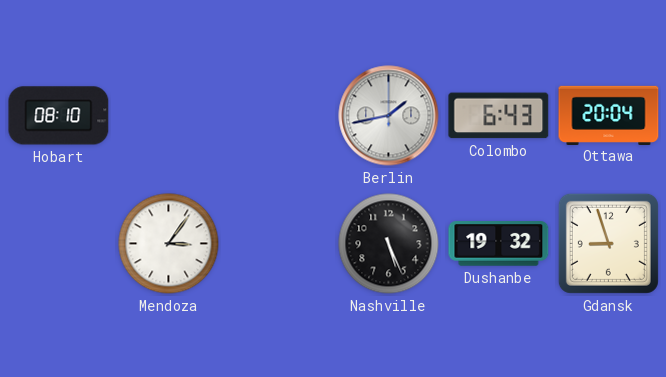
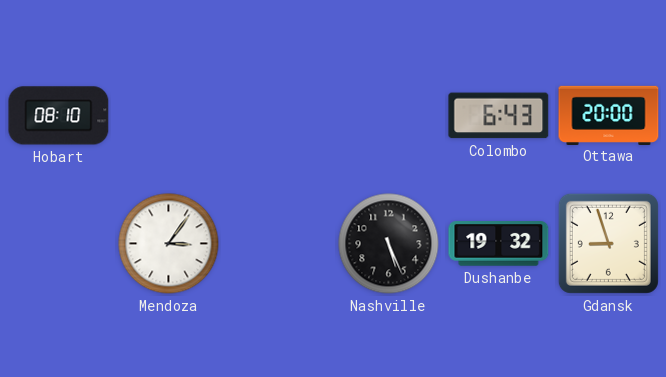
Berlin: 1:43 -> none
Ottawa: 20:04 -> 20:00
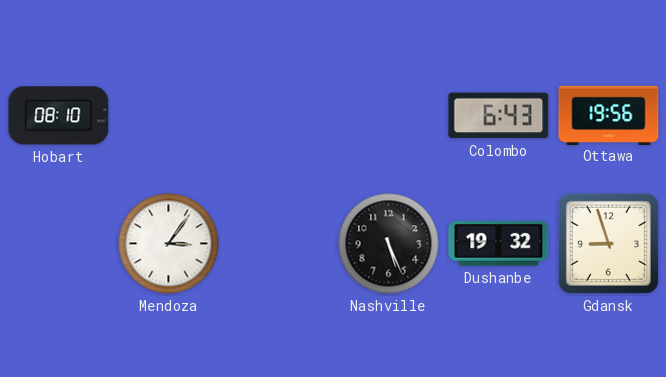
Ottawa: 20:00 -> 19:56
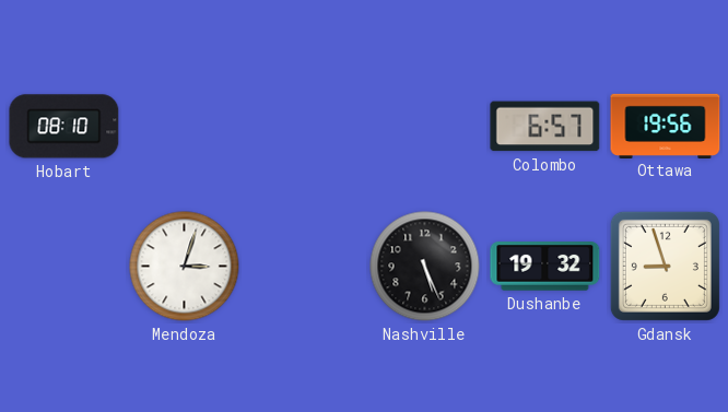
Colombo: 6:43 -> 6:57
Mendoza: 3:06 -> 3:03
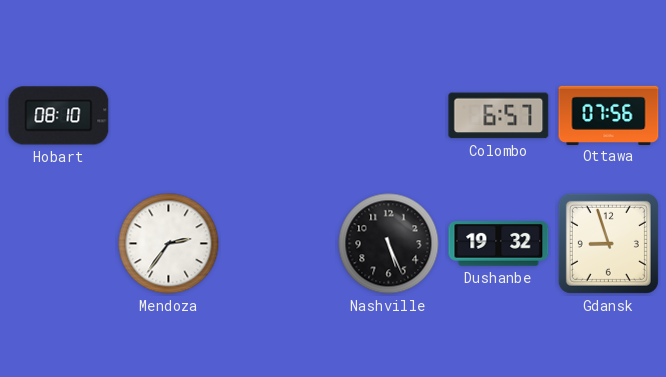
Ottawa: 19:56 -> 07:56
Mendoza: 3:03 -> 2:36
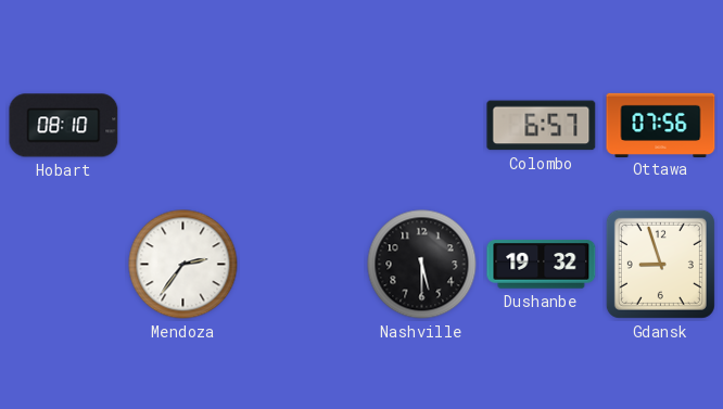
Nashville: 5:26 -> 5:30
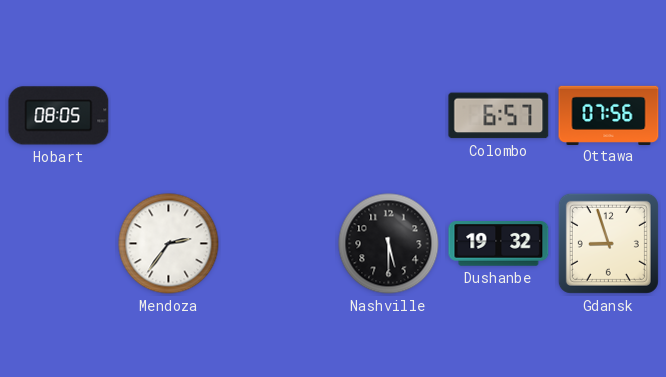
Hobart: 08:10 -> 08:05
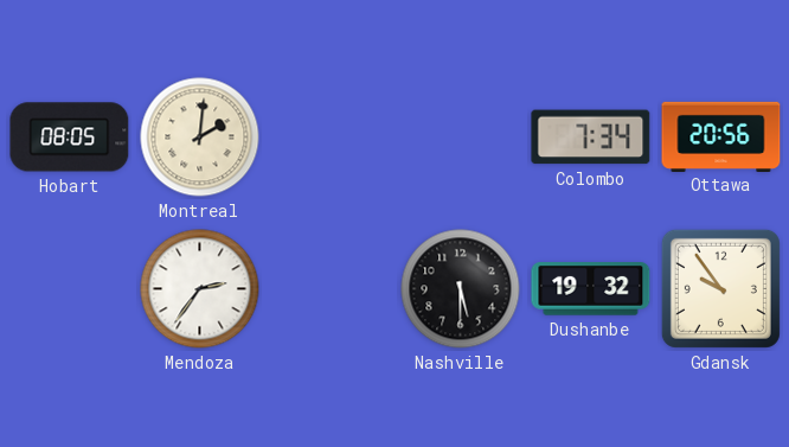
Montreal: none -> 2:01
Colombo: 6:57 -> 7:34
Ottawa: 07:56 -> 20:56
Gdansk: 8:57 -> 9:54
